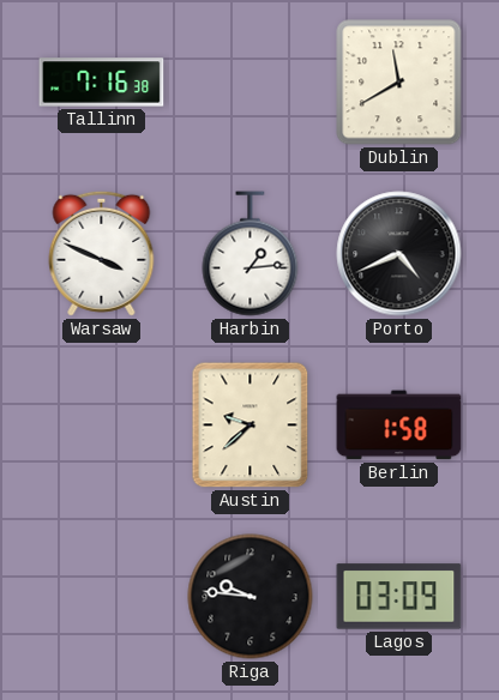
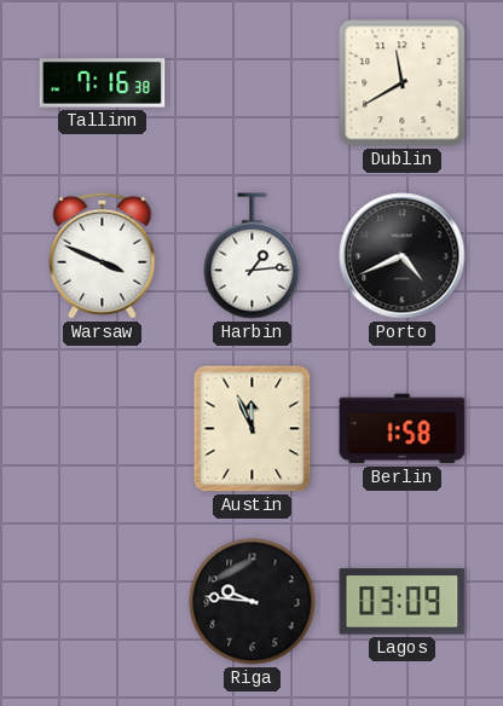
Austin: 9:38 -> 11:56
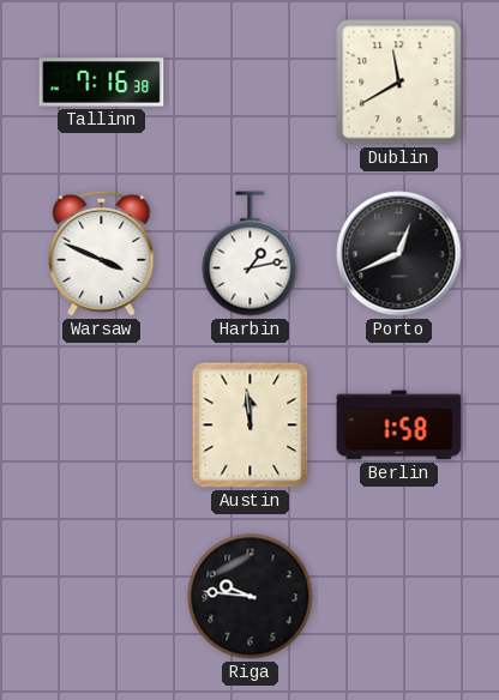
Harbin: 1:14 -> 1:13
Porto: 4:41 -> 12:41
Austin: 11:56 -> 11:59
Lagos: 03:09 -> none
